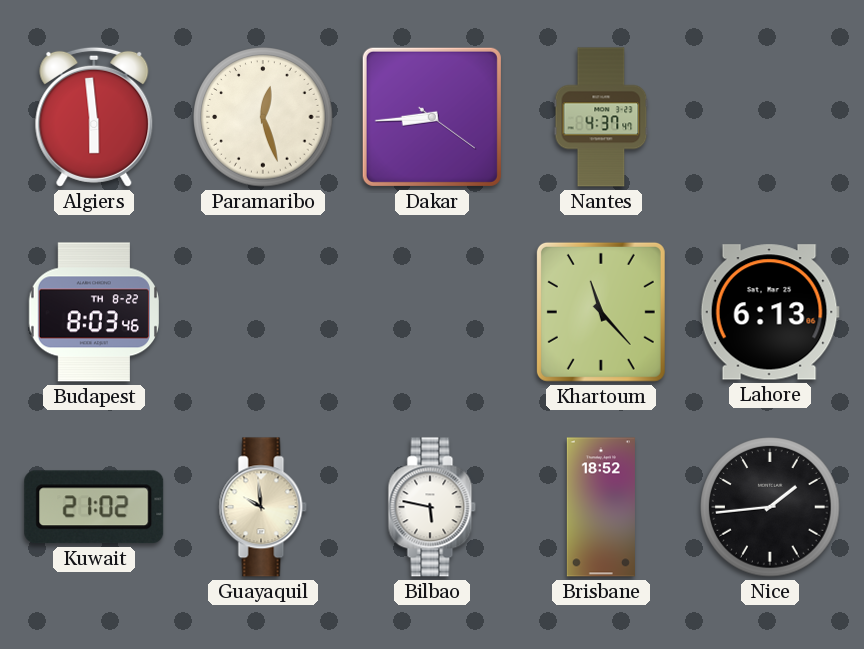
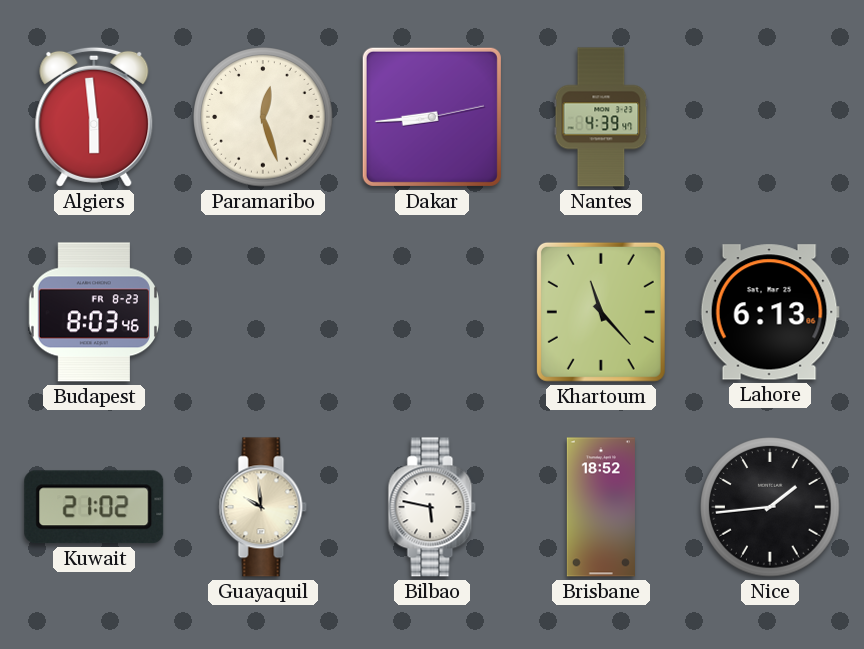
Dakar: 8:44:21 -> 8:44:13
Nantes: 4:37 -> 4:39
Budapest date: TH 8-22 -> FR 8-23
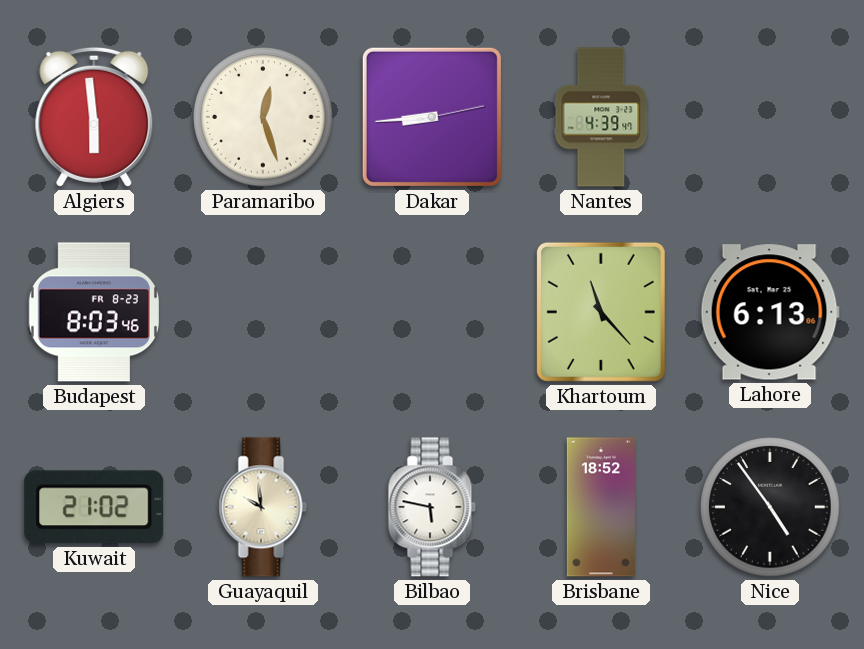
Nice: 1:44 -> 4:54
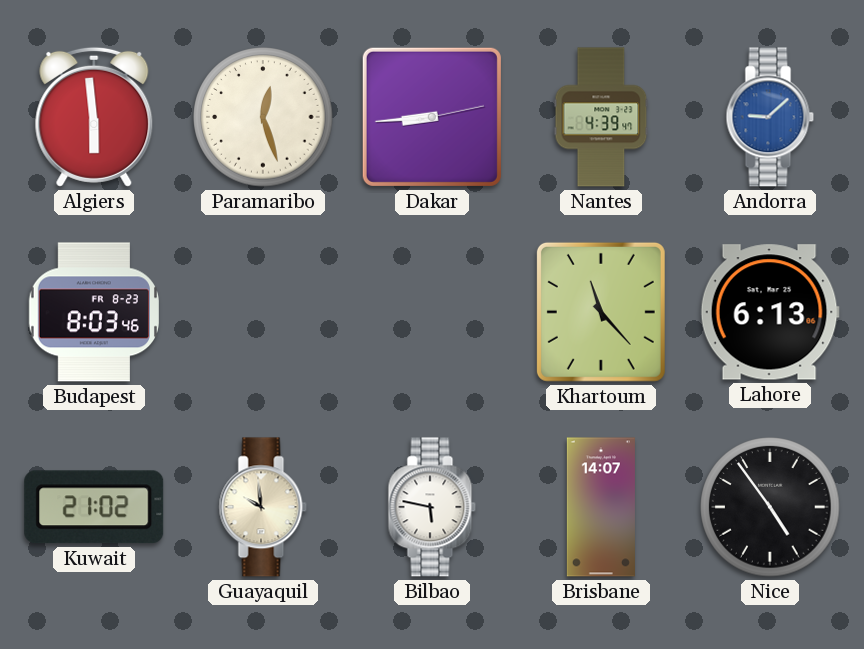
Andorra: none -> 9:08
Brisbane: 18:52 -> 14:07
